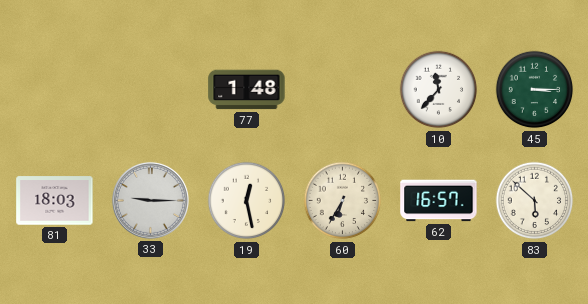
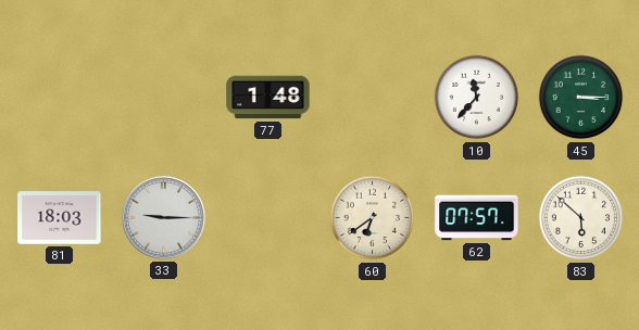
19: 12:28 -> none
60: 6:35 -> 6:39
62: 16:57 -> 07:57
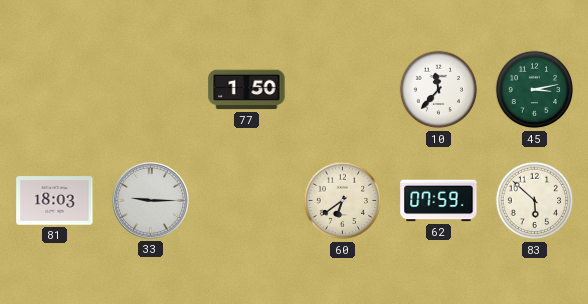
77: 1:48 -> 1:50
45: 3:15 -> 3:13
62: 07:57 -> 07:59
